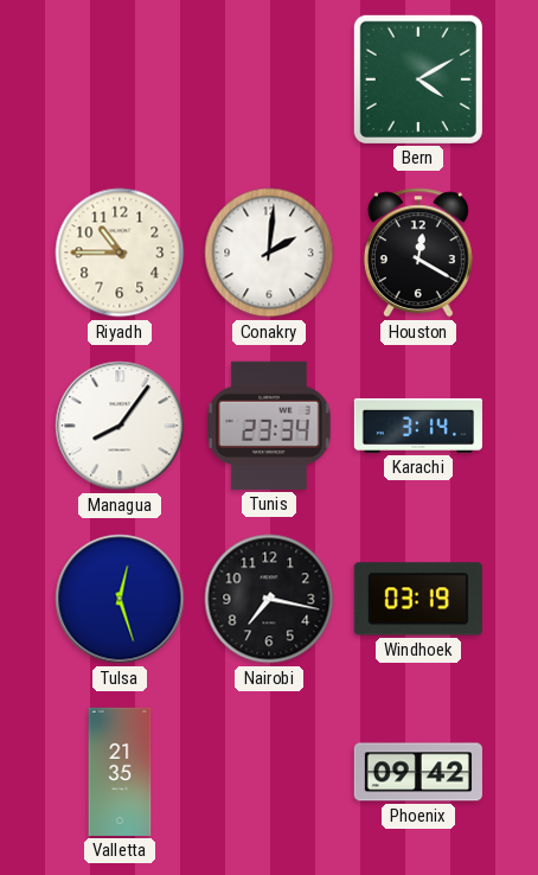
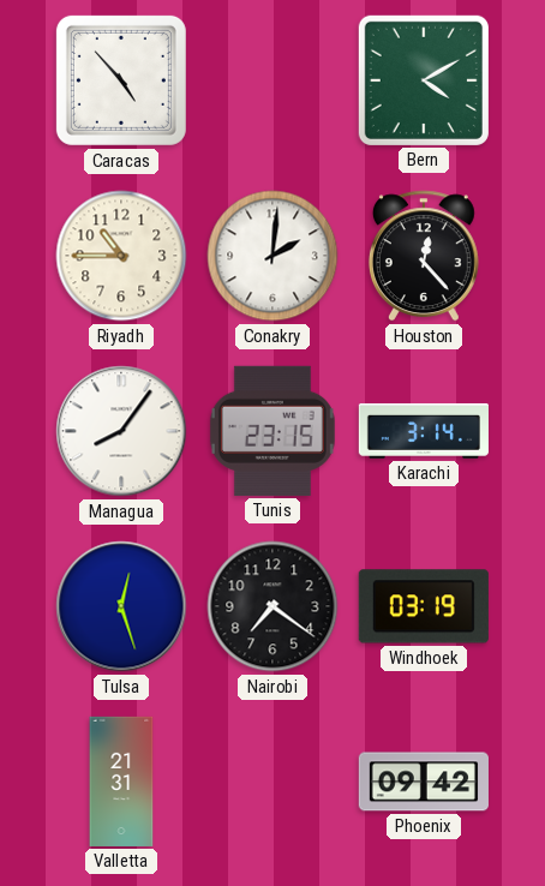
Caracas: none -> 4:53
Houston: 12:20 -> 12:23
Tunis: 23:34 -> 23:15
Nairobi: 7:17 -> 7:21
Valletta: 21:35 -> 21:31
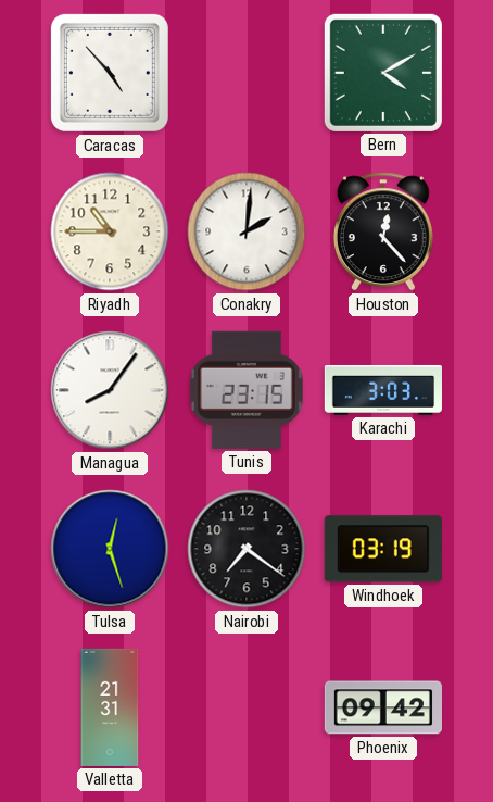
Karachi: 3:14 -> 3:03
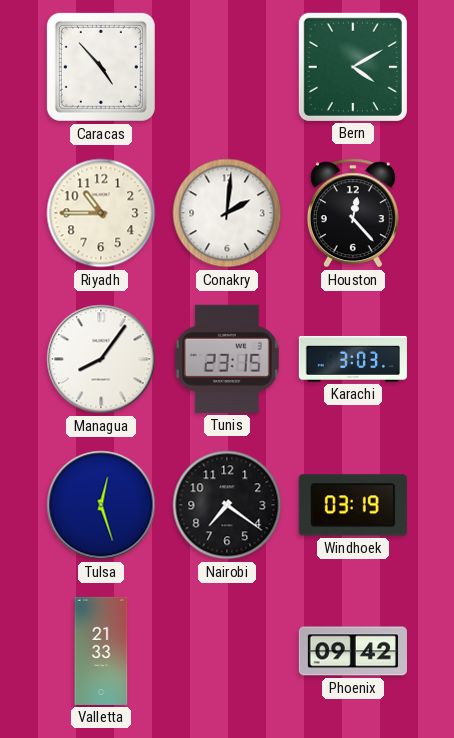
Valletta: 21:31 -> 21:33
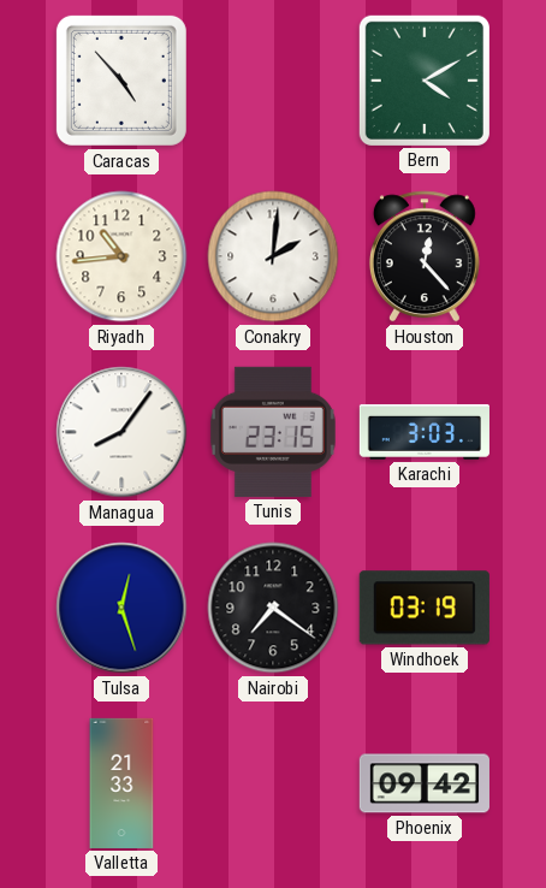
Riyadh: 10:45 -> 10:44
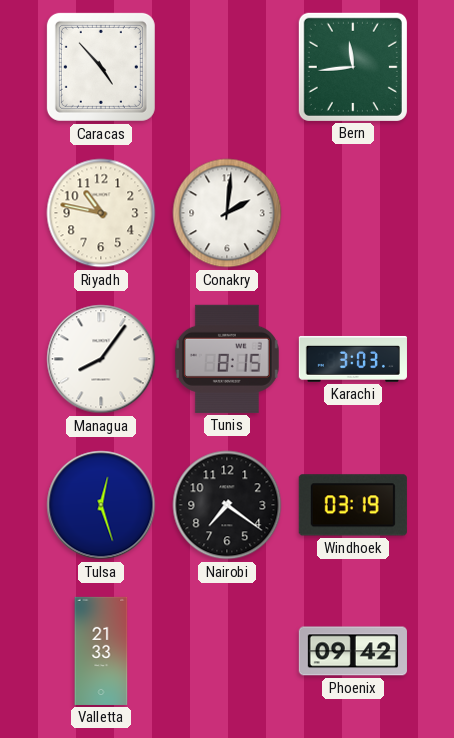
Bern: 4:10 -> 11:44
Riyadh: 10:44 -> 10:47
Houston: 12:23 -> none
Tunis: 23:15 -> 8:15
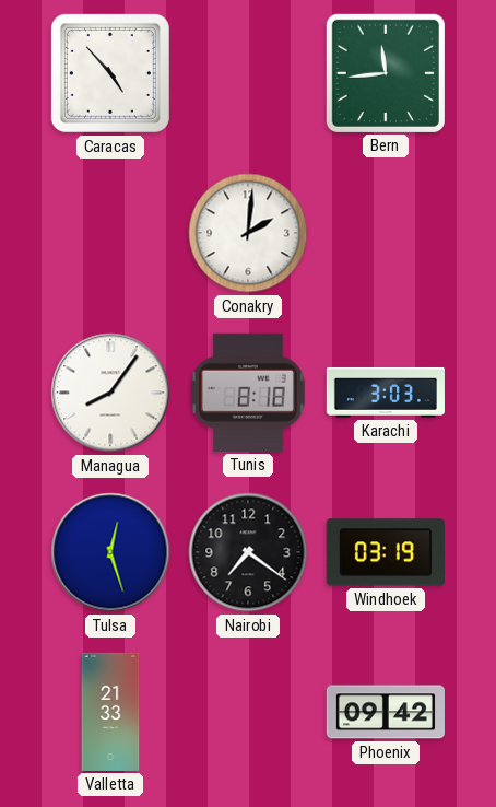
Riyadh: 10:47 -> none
Tunis: 8:15 -> 8:18
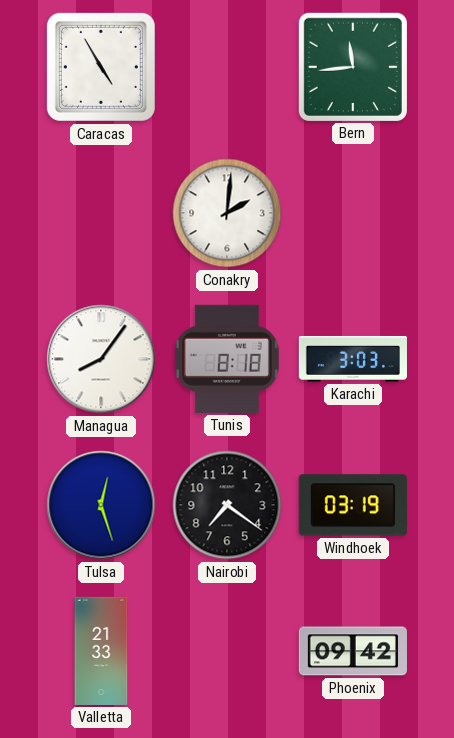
Caracas: 4:53 -> 4:55
